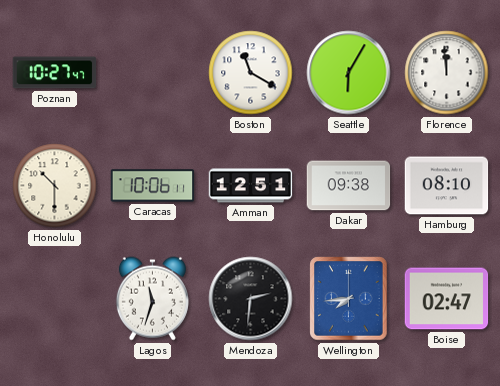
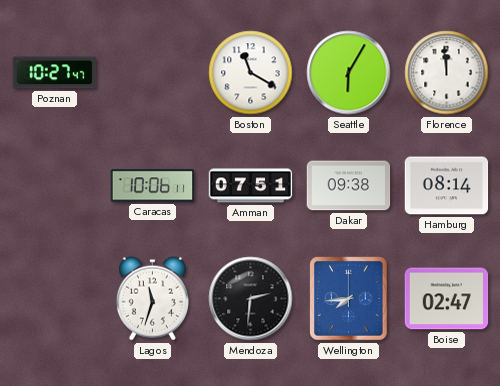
Honolulu: 10:30 -> none
Amman: 12:51 -> 07:51
Hamburg: 08:10 -> 08:14
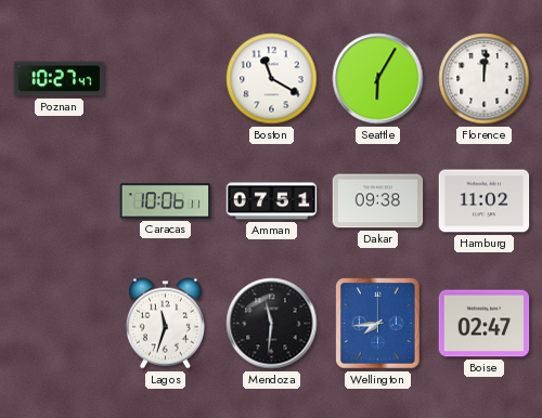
Florence: 11:59 -> 12:01
Hamburg: 08:14 -> 11:02
Mendoza: 2:31 -> 11:31
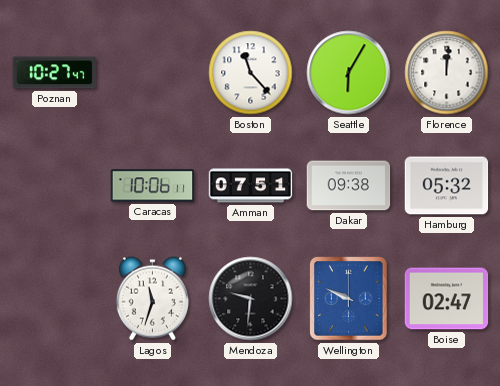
Boston: 11:20 -> 11:23
Hamburg: 11:02 -> 05:32
Mendoza: 11:31 -> 9:31
Wellington: 7:44 -> 9:49
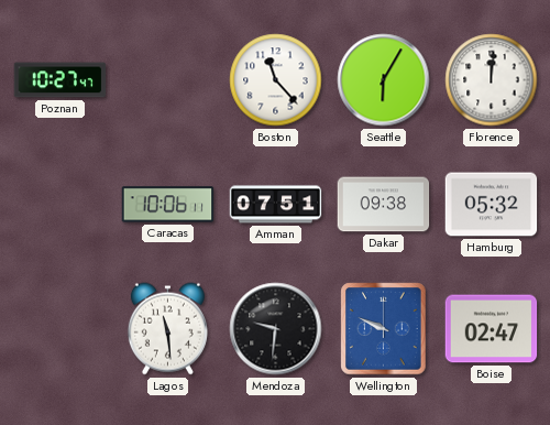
Lagos: 11:33 -> 11:29
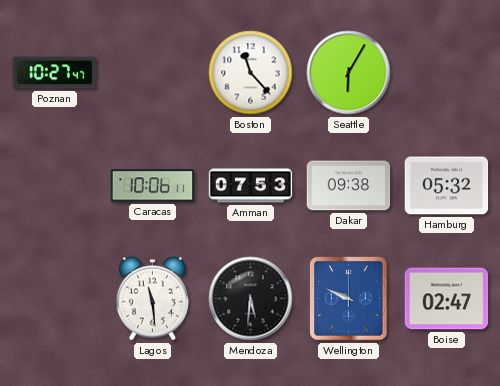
Florence: 12:01 -> none
Amman: 07:51 -> 07:53
Mendoza: 9:31 -> 5:31
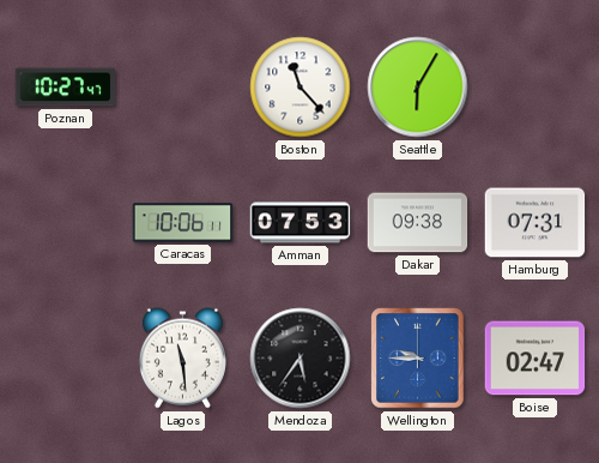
Hamburg: 05:32 -> 07:31
Mendoza: 5:31 -> 5:36
Wellington: 9:49 -> 9:45
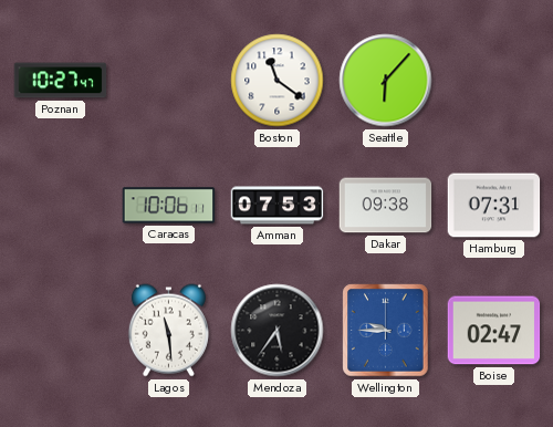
Boston: 11:23 -> 11:21
Seattle: 6:05 -> 6:07
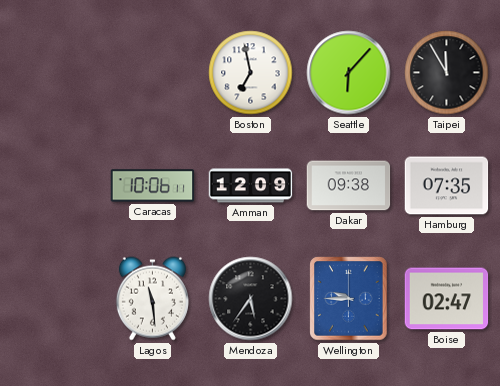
Poznan: 10:27 -> none
Boston: 11:21 -> 6:58
Taipei: none -> 11:55
Amman: 07:53 -> 12:09
Hamburg: 07:31 -> 07:35
